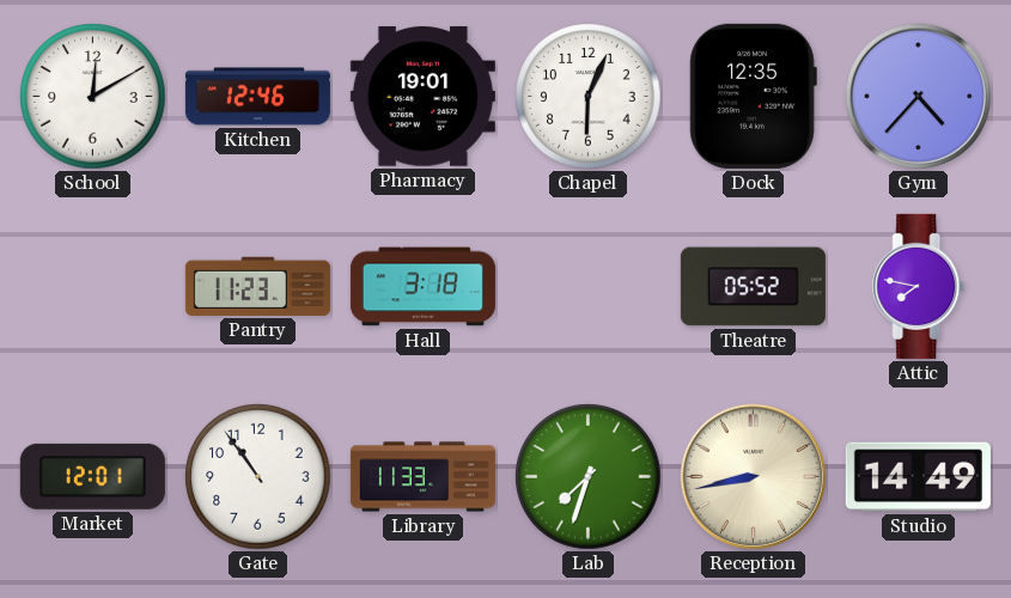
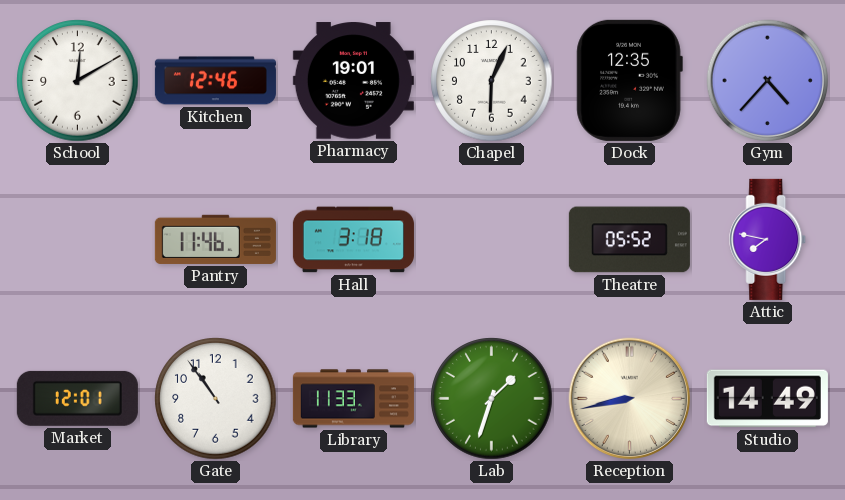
Pantry: 11:23 -> 11:46
Lab: 7:33 -> 1:33
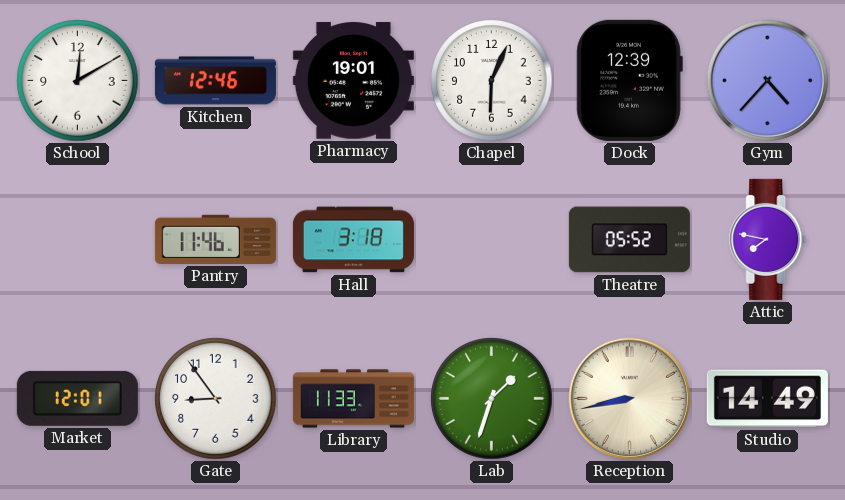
Dock: 12:35 -> 12:39
Gate: 10:54 -> 8:54
